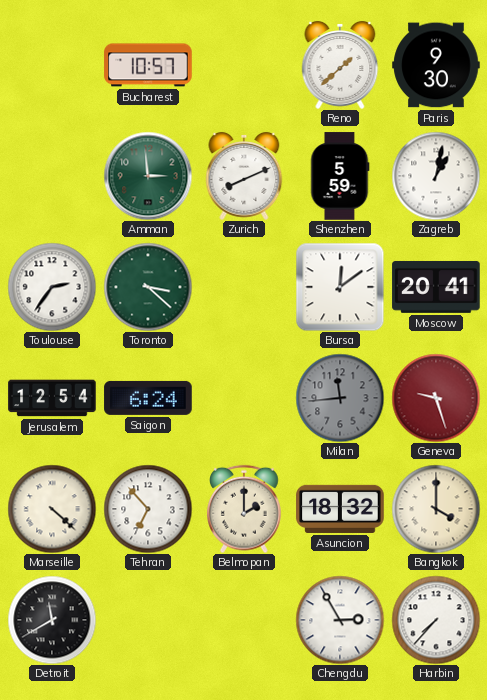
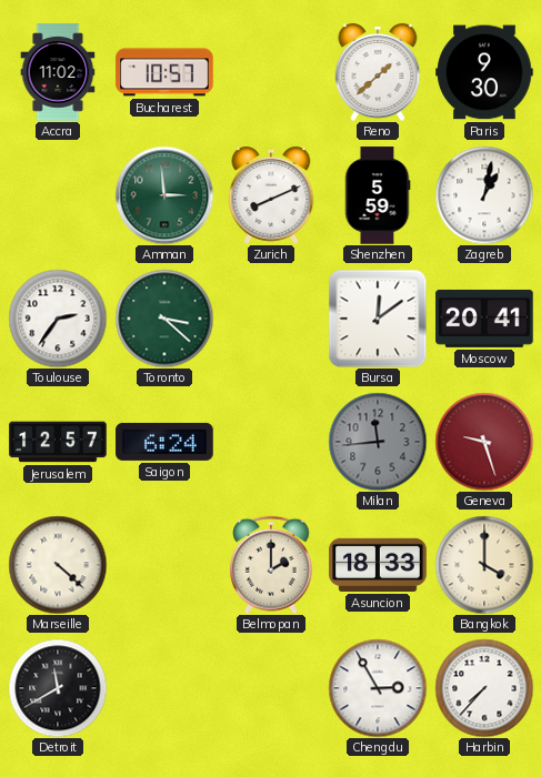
Accra: none -> 11:02
Jerusalem: 12:54 -> 12:57
Tehran: 6:53 -> none
Asuncion: 18:32 -> 18:33
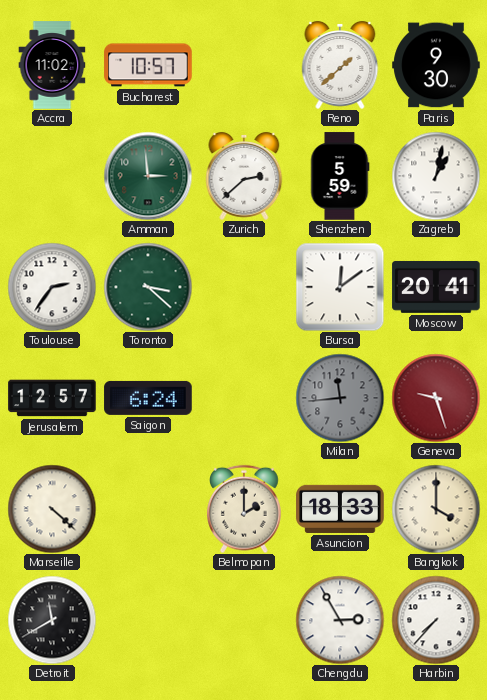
Zurich: 8:11 -> 2:38
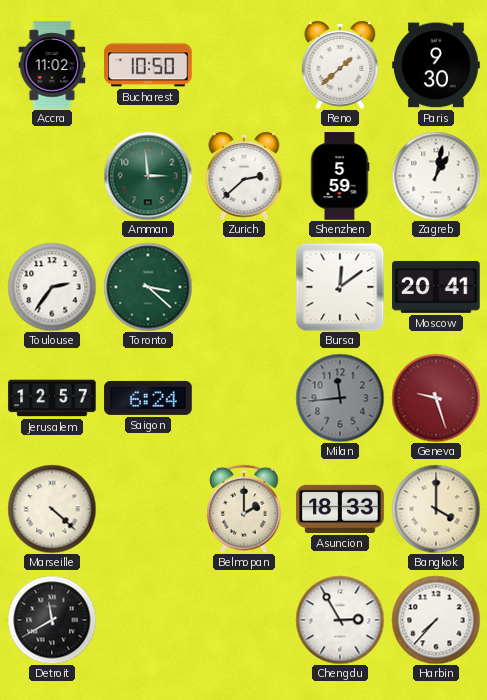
Bucharest: 10:57 -> 10:50
